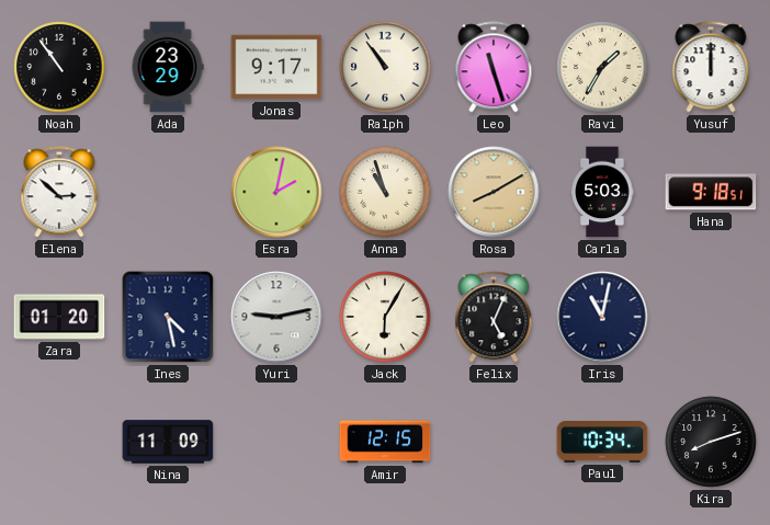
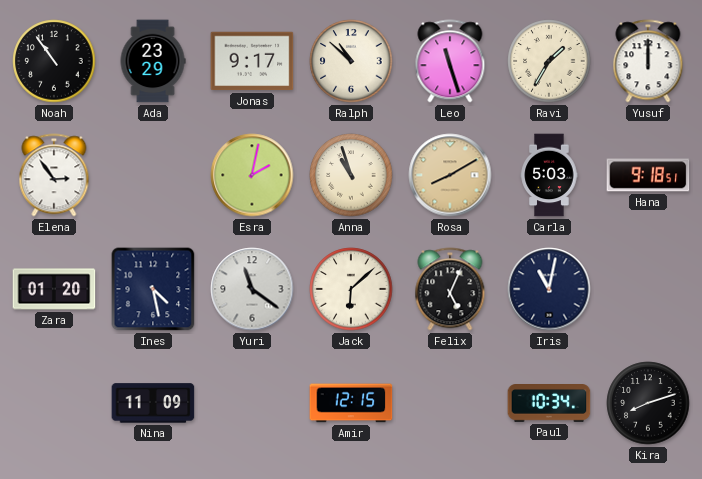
Ralph: 10:54 -> 10:52
Elena: 2:52 -> 2:54
Yuri: 9:13 -> 11:21
Jack: 6:05 -> 6:08
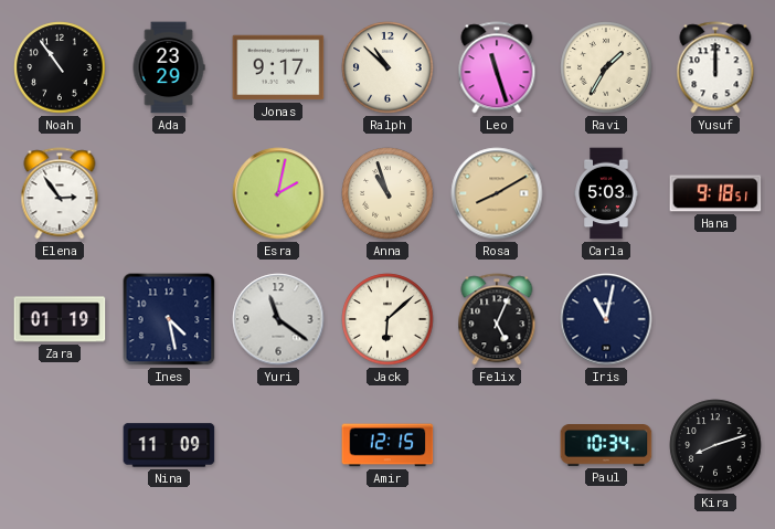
Zara: 01:20 -> 01:19
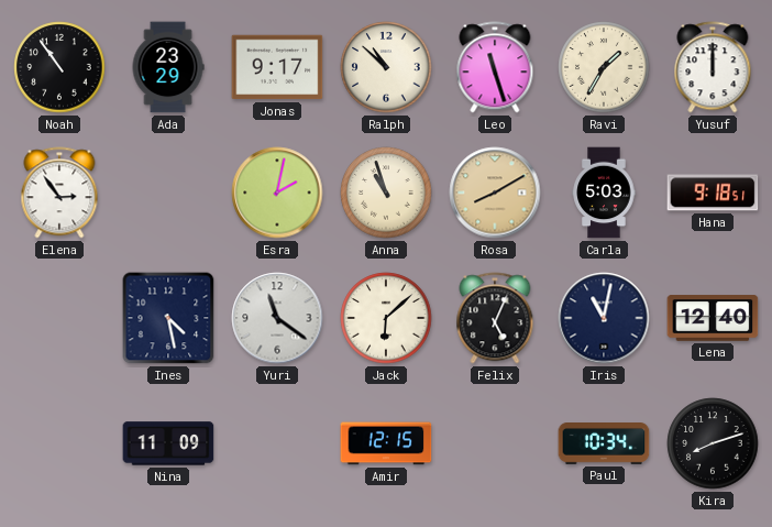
Zara: 01:19 -> none
Lena: none -> 12:40
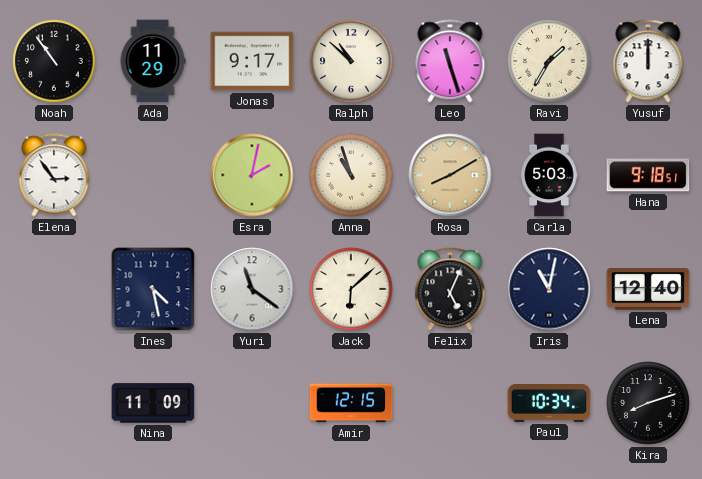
Ada: 23:29 -> 11:29
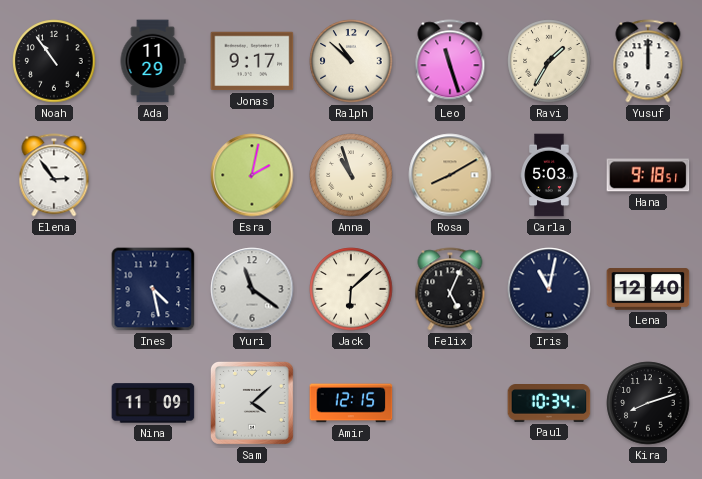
Sam: none -> 4:08
